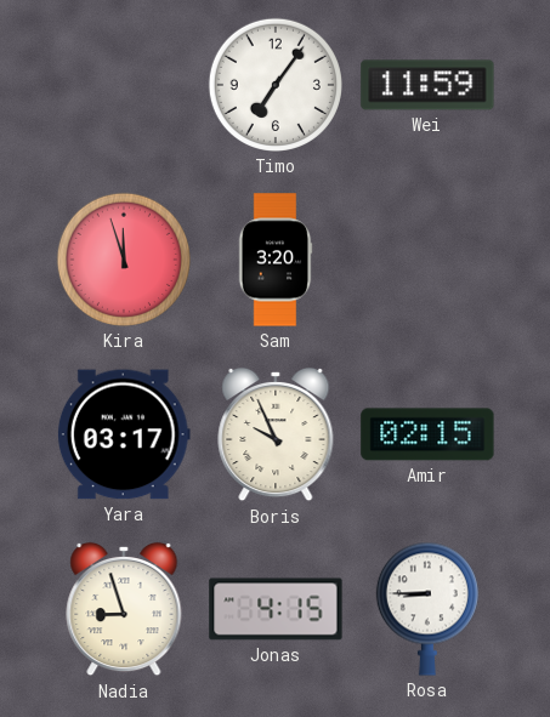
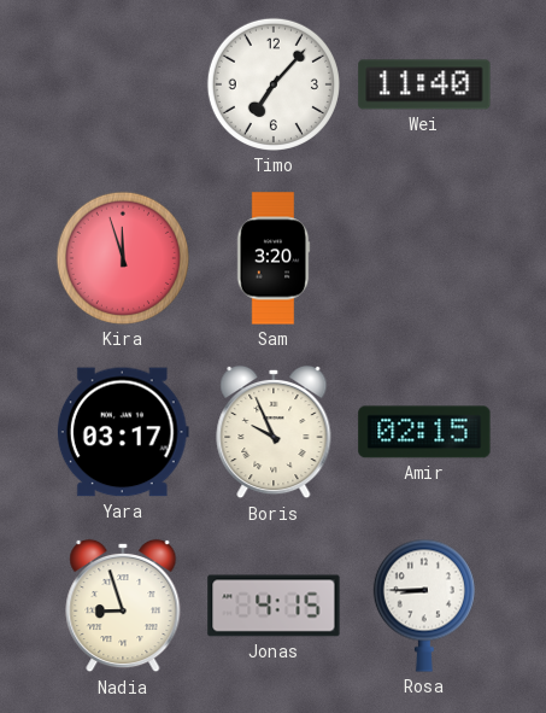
Timo: 7:06 -> 7:07
Wei: 11:59 -> 11:40
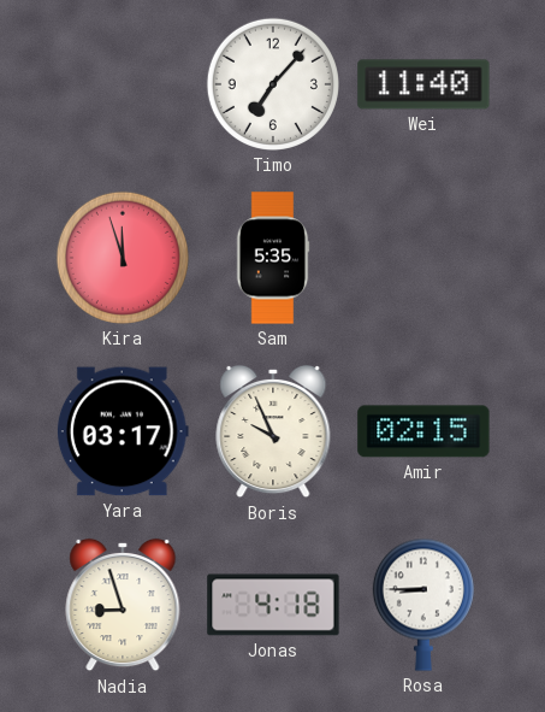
Sam: 3:20 -> 5:35
Jonas: 4:15 -> 4:18
